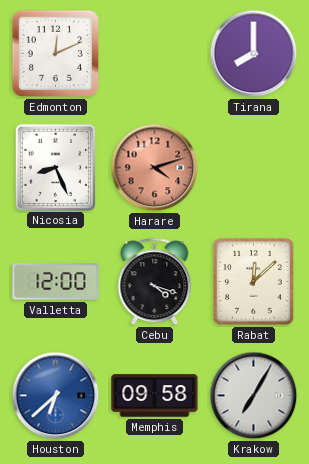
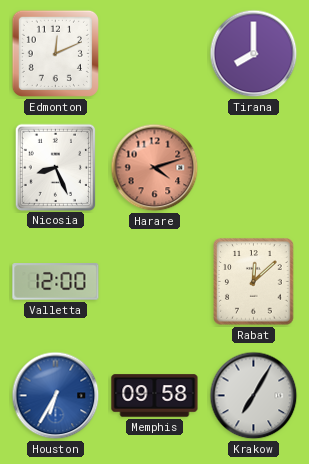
Cebu: 4:18 -> none
Houston: 6:38 -> 6:35
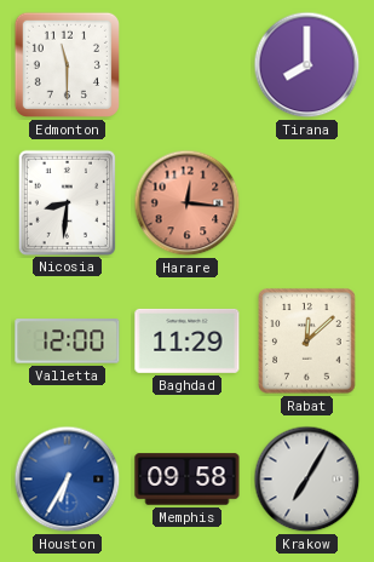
Edmonton: 12:11 -> 11:30
Nicosia: 8:26 -> 8:31
Harare: 4:12 -> 12:16
Baghdad: none -> 11:29
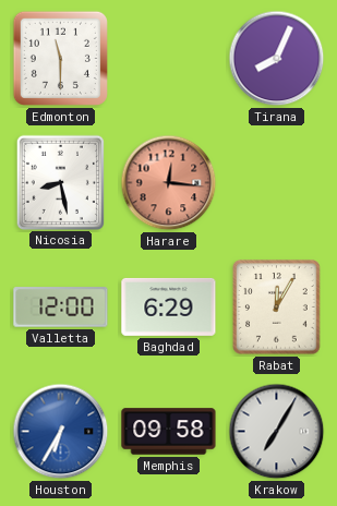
Tirana: 8:00 -> 8:04
Nicosia: 8:31 -> 8:28
Baghdad: 11:29 -> 6:29
Rabat: 12:08 -> 12:05
